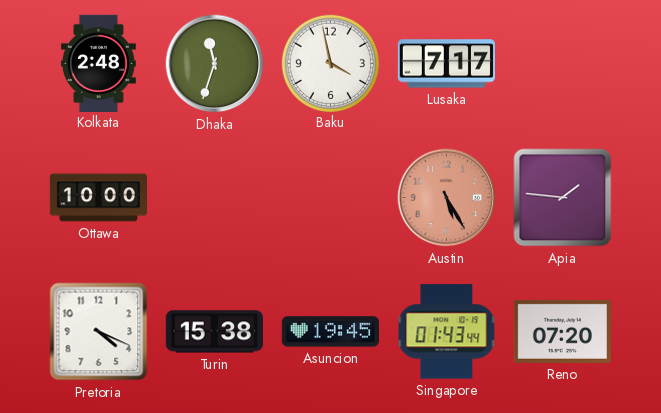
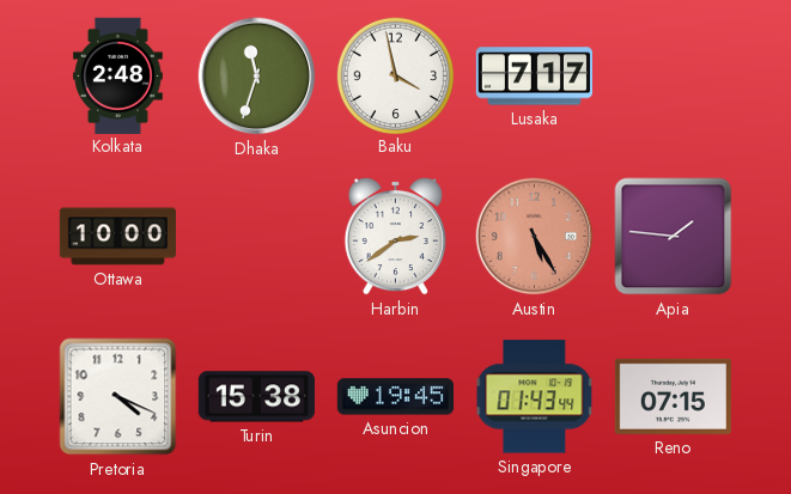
Harbin: none -> 2:39
Reno: 07:20 -> 07:15
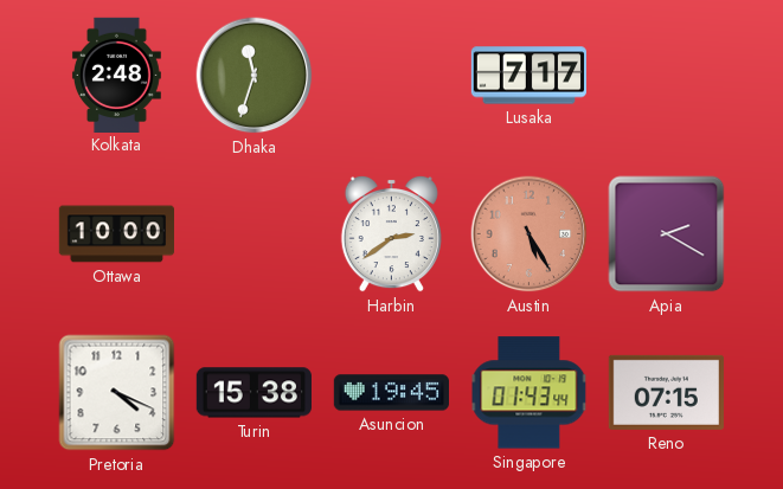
Baku: 3:58 -> none
Apia: 1:46 -> 2:20
